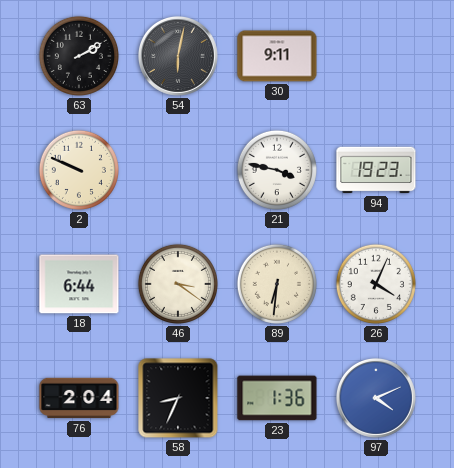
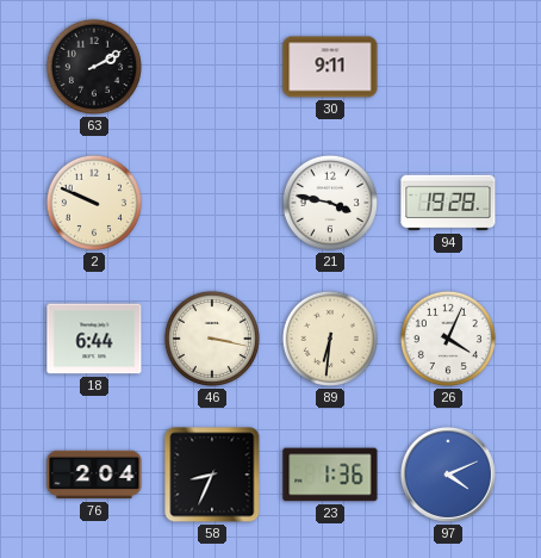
54: 6:02 -> none
94: 19:23 -> 19:28
46: 3:21 -> 3:17
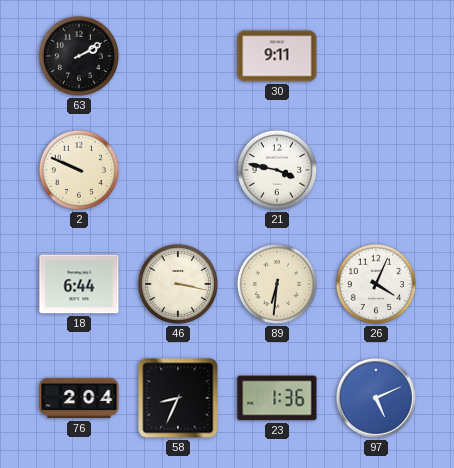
94: 19:28 -> none
97: 4:11 -> 5:11
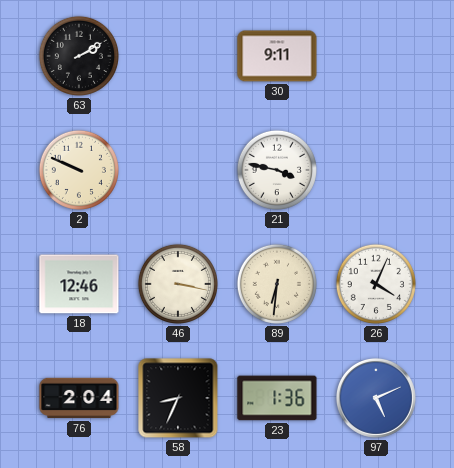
18: 6:44 -> 12:46
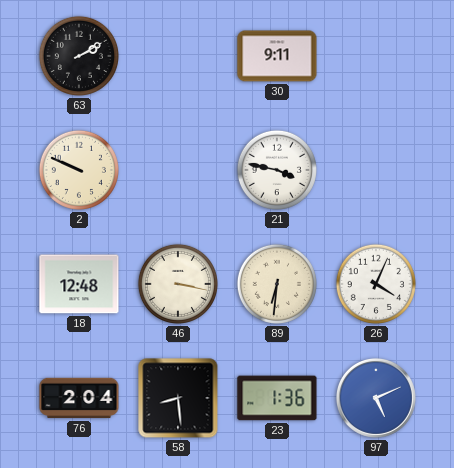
18: 12:46 -> 12:48
58: 8:34 -> 8:29
